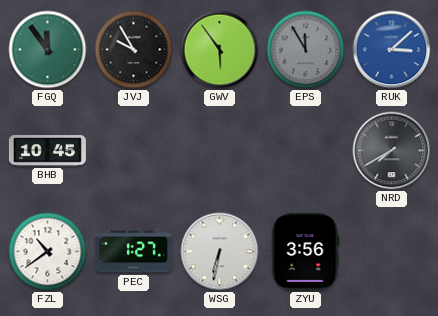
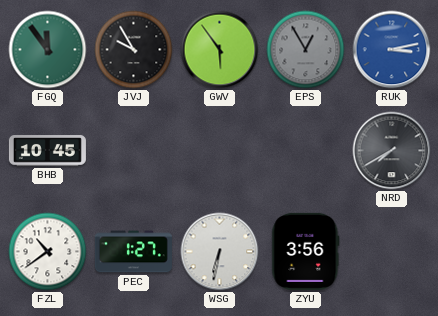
EPS: 11:55 -> 12:55
RUK: 3:08 -> 3:13
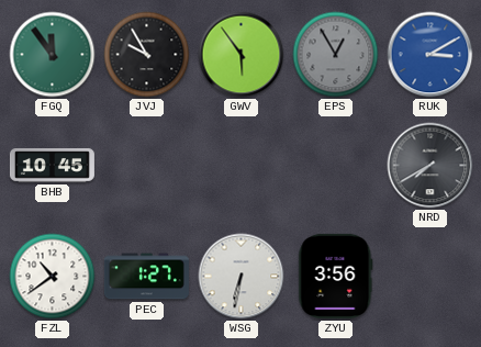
RUK: 3:13 -> 3:10
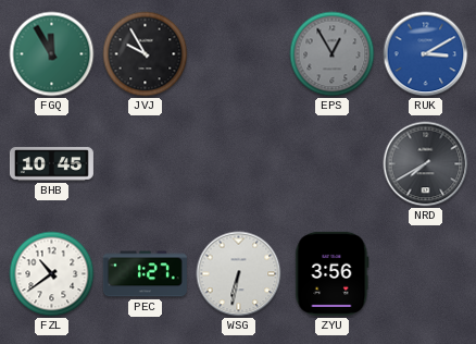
FGQ: 11:54 -> 11:55
GWV: 5:54 -> none
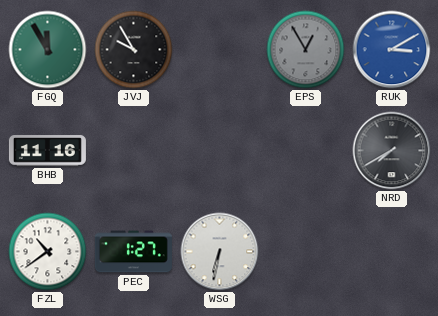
BHB: 10:45 -> 11:16
ZYU: 3:56 -> none
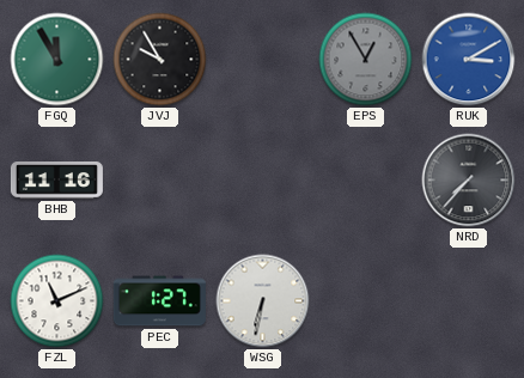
NRD: 7:40 -> 7:37
FZL: 10:39 -> 11:11
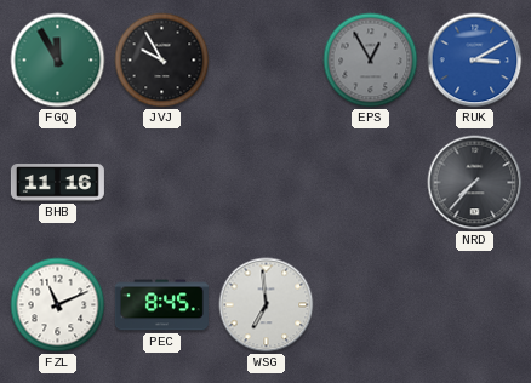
PEC: 1:27 -> 8:45
WSG: 6:32 -> 6:59
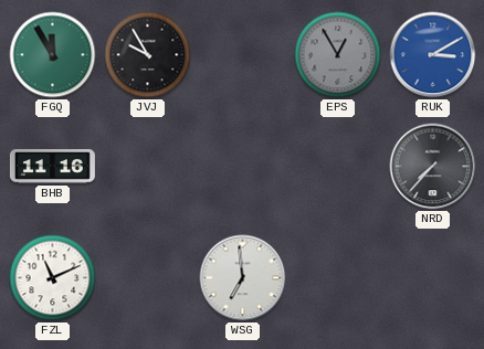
PEC: 8:45 -> none
